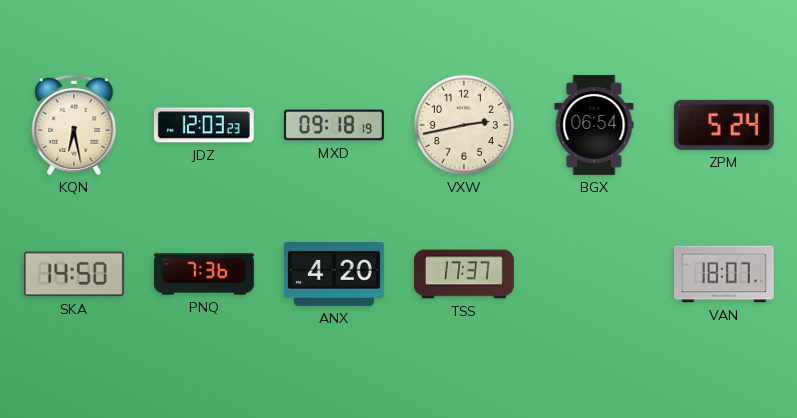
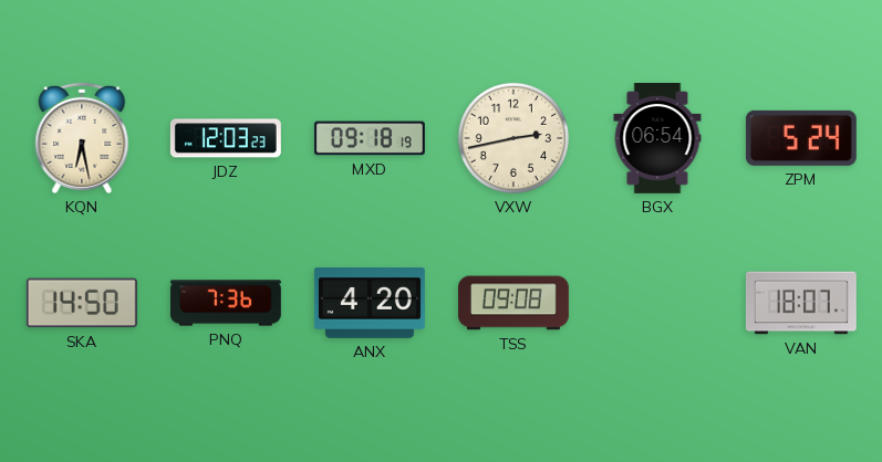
TSS: 17:37 -> 09:08
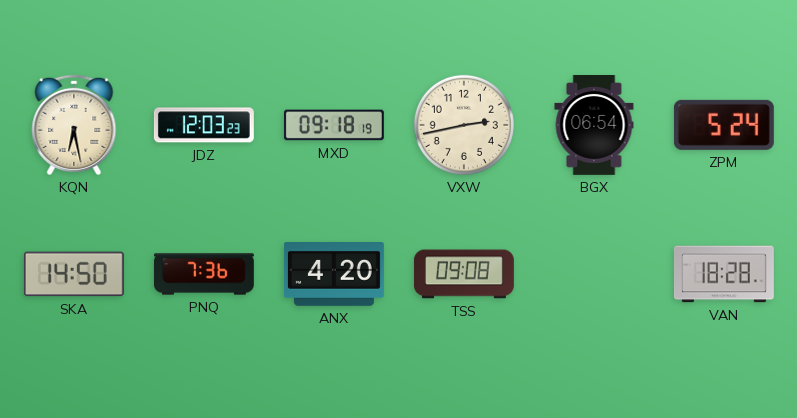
VAN: 18:07 -> 18:28
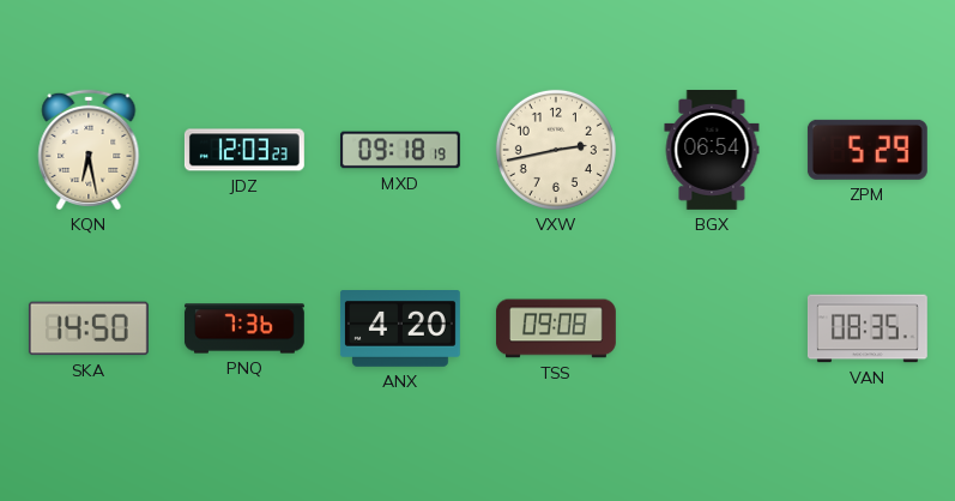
ZPM: 5:24 -> 5:29
VAN: 18:28 -> 08:35
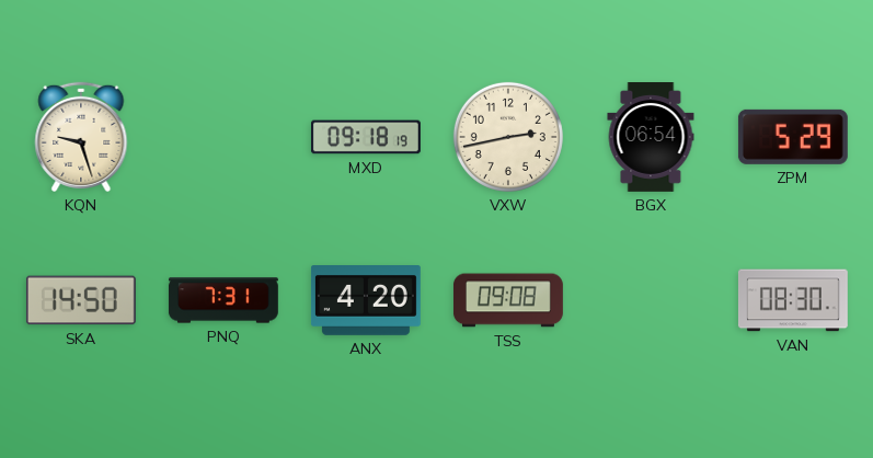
KQN: 6:28 -> 9:27
JDZ: 12:03 -> none
PNQ: 7:36 -> 7:31
VAN: 08:35 -> 08:30
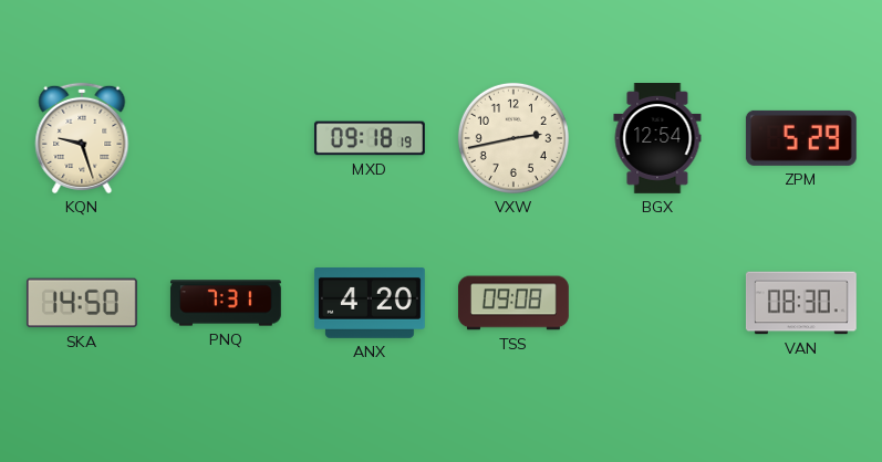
BGX: 06:54 -> 12:54
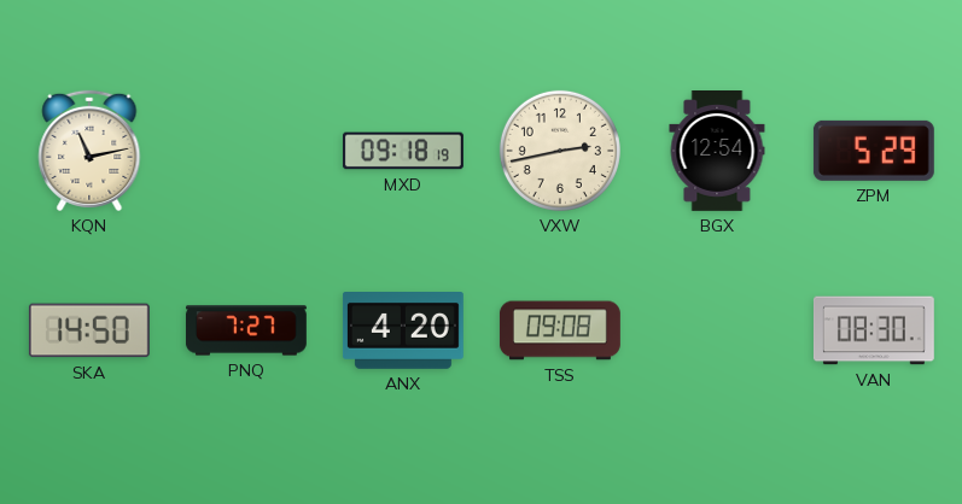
KQN: 9:27 -> 11:13
PNQ: 7:31 -> 7:27
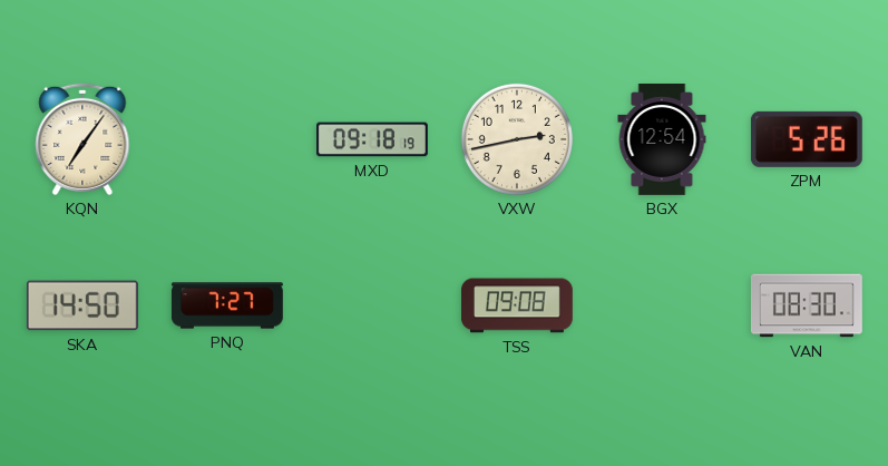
KQN: 11:13 -> 7:06
ZPM: 5:29 -> 5:26
ANX: 4:20 -> none
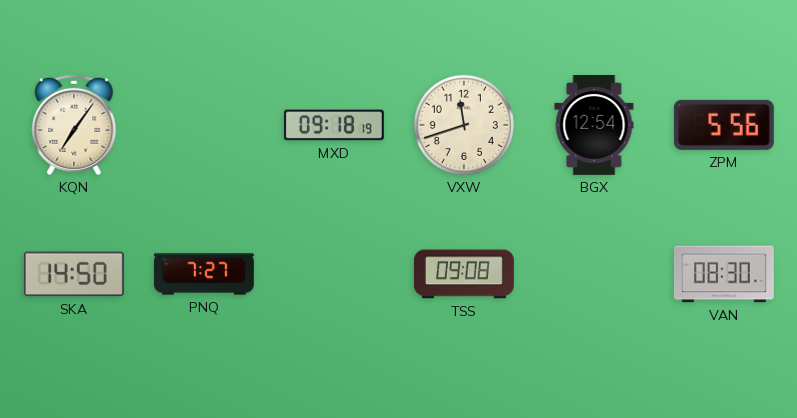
VXW: 2:43 -> 11:42
ZPM: 5:26 -> 5:56
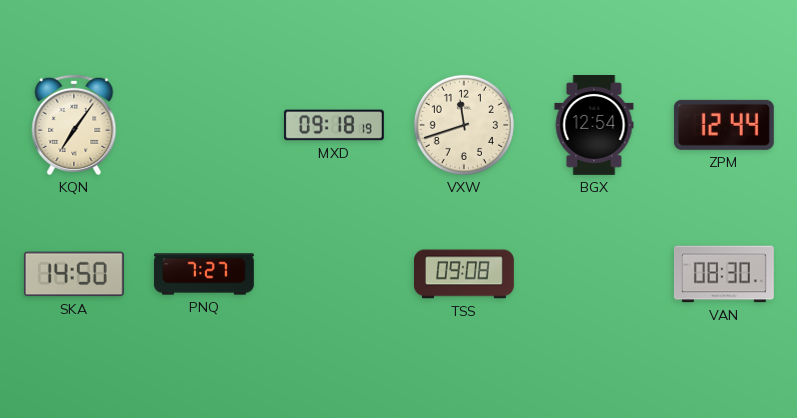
ZPM: 5:56 -> 12:44
